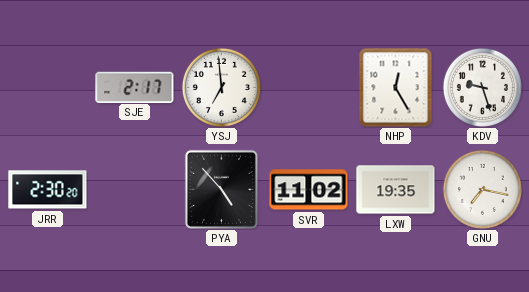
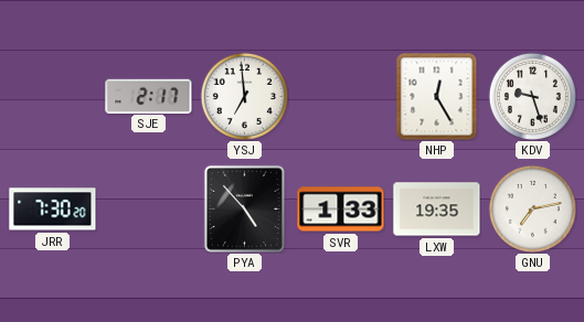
JRR: 2:30 -> 7:30
SVR: 11:02 -> 1:33
GNU: 7:17 -> 7:13
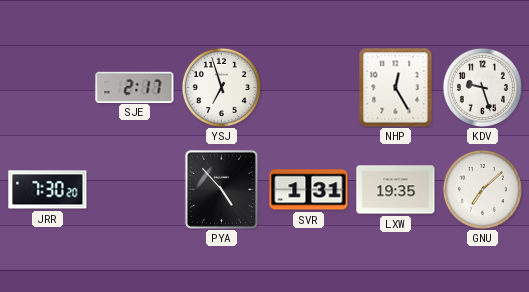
YSJ: 6:59 -> 6:57
SVR: 1:33 -> 1:31
GNU: 7:13 -> 7:08
